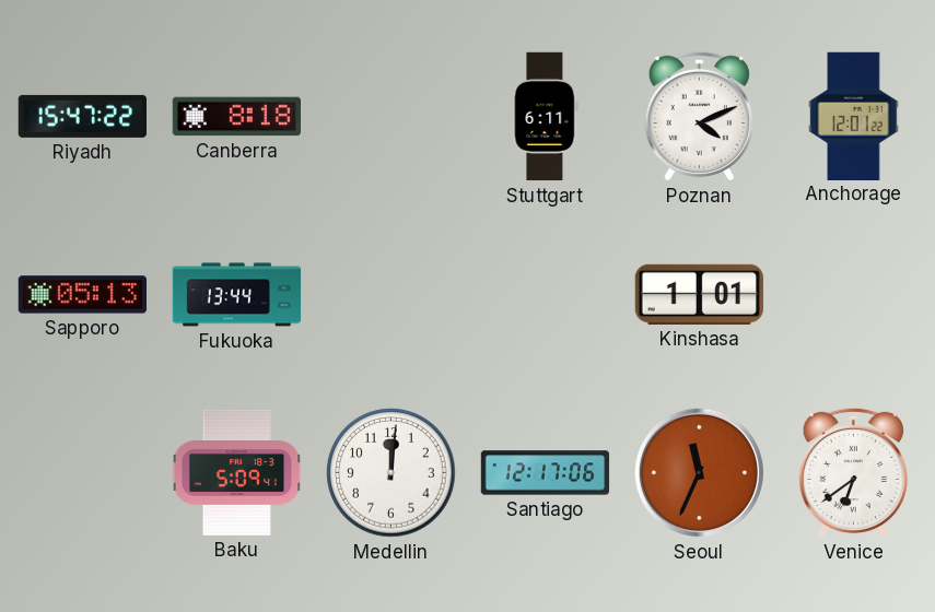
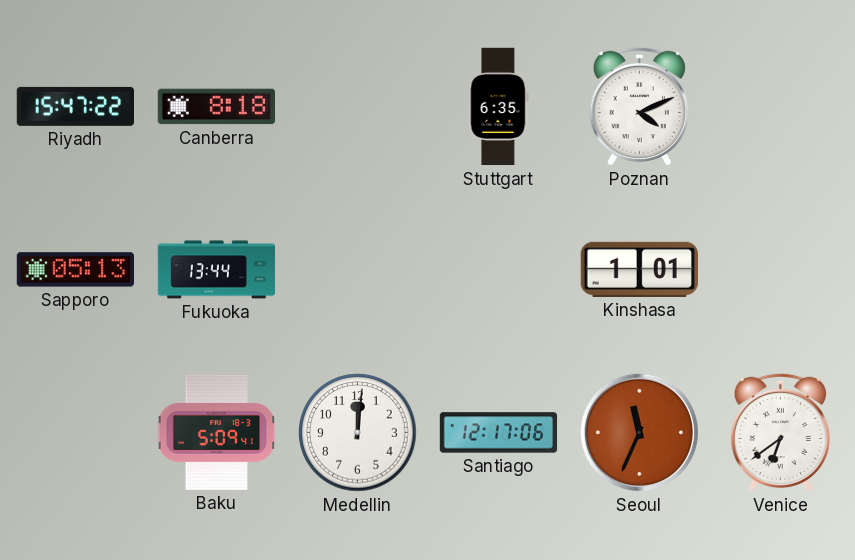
Stuttgart: 6:11 -> 6:35
Anchorage: 12:01 -> none
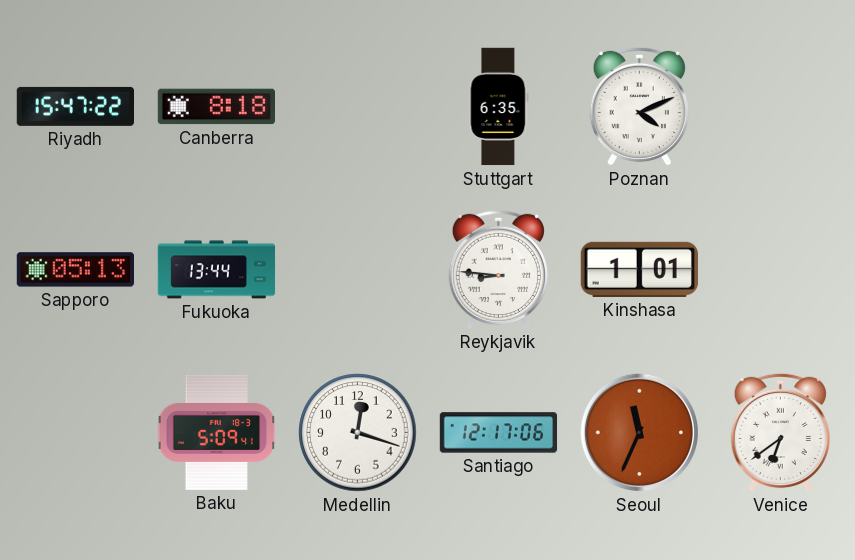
Reykjavik: none -> 8:46
Medellin: 12:01 -> 12:18
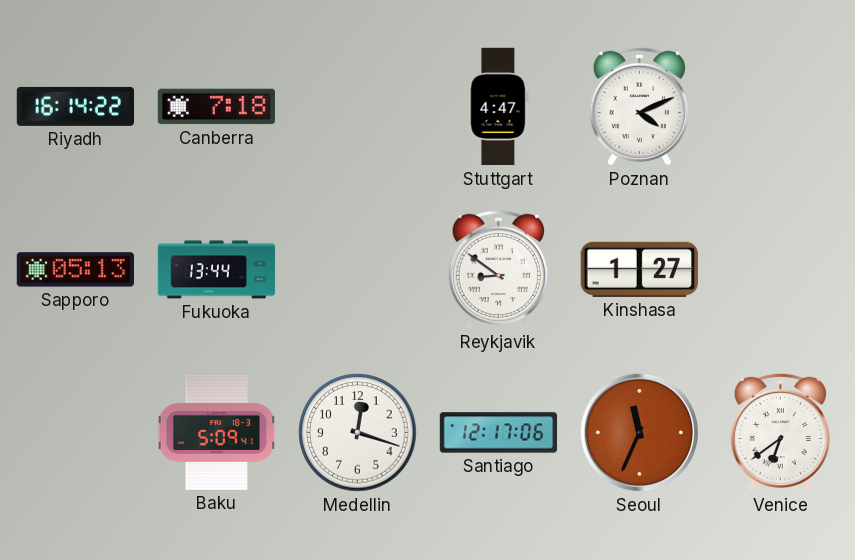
Riyadh: 15:47 -> 16:14
Canberra: 8:18 -> 7:18
Stuttgart: 6:35 -> 4:47
Reykjavik: 8:46 -> 8:51
Kinshasa: 1:01 -> 1:27
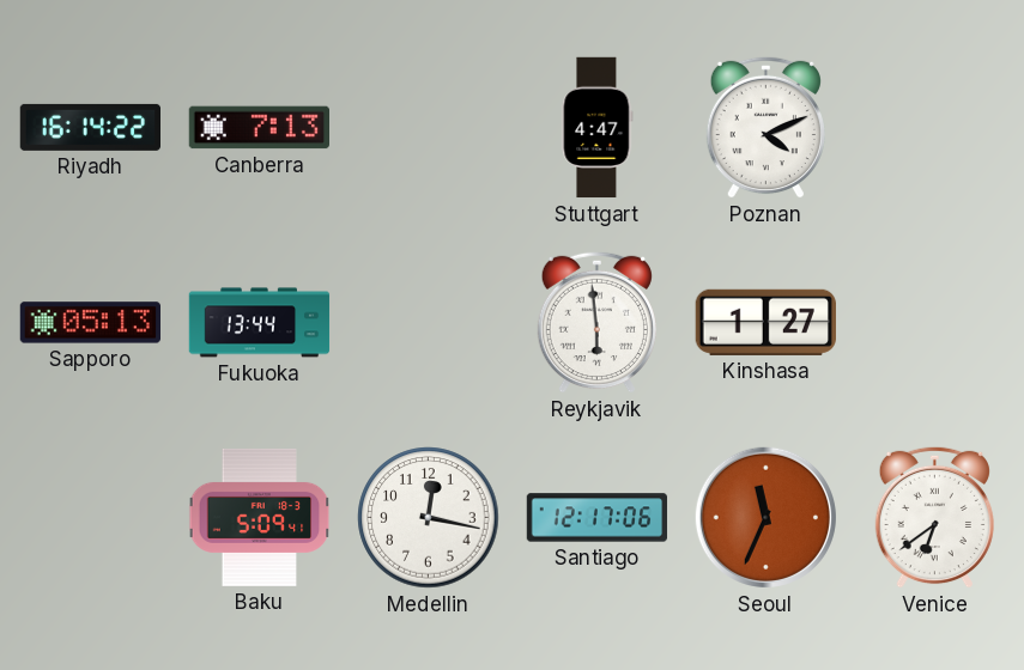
Canberra: 7:18 -> 7:13
Reykjavik: 8:51 -> 5:59
Medellin: 12:18 -> 12:17
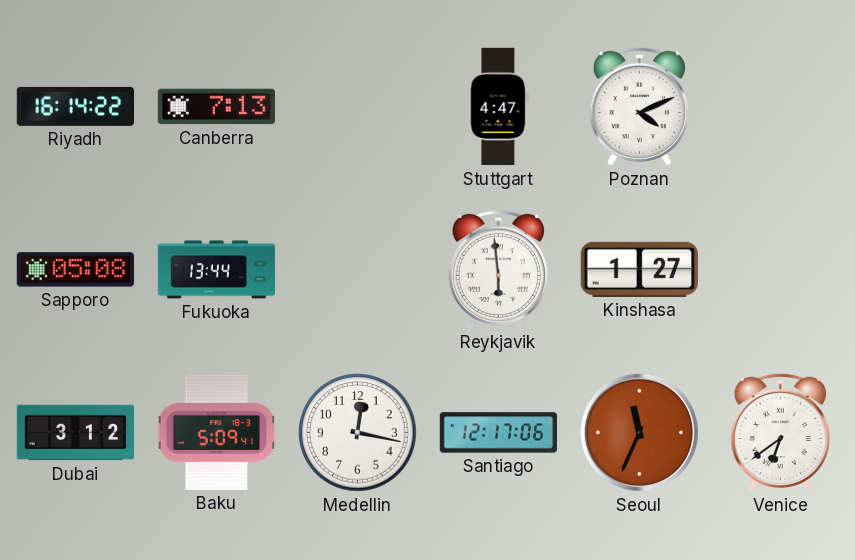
Sapporo: 05:13 -> 05:08
Dubai: none -> 3:12
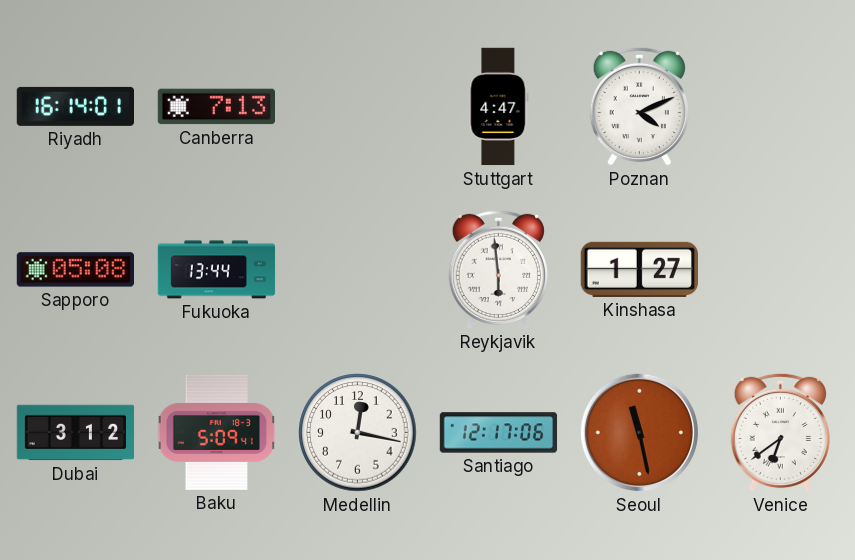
Riyadh: 16:14:22 -> 16:14:01
Seoul: 11:34 -> 11:28
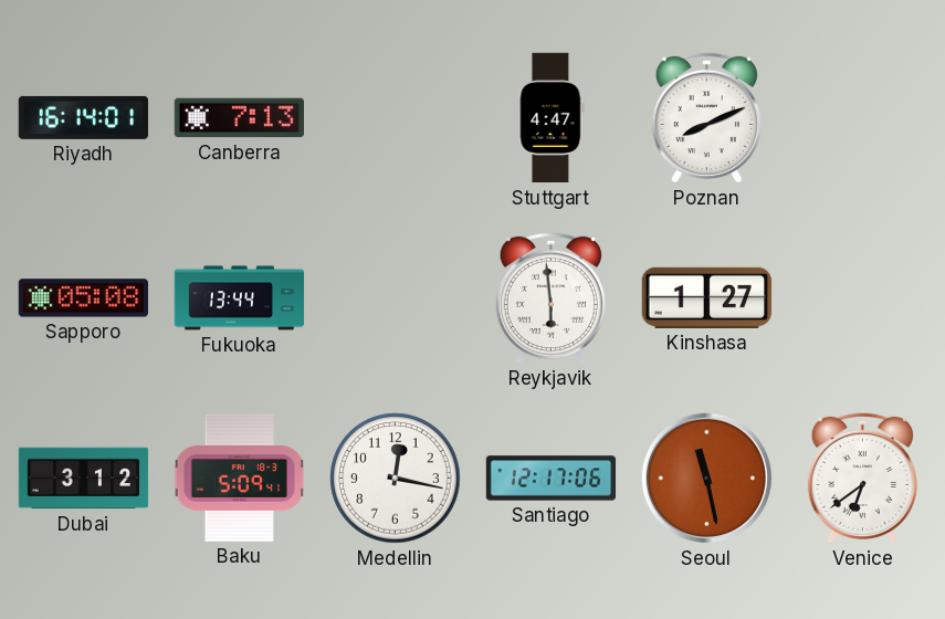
Poznan: 4:11 -> 8:11
